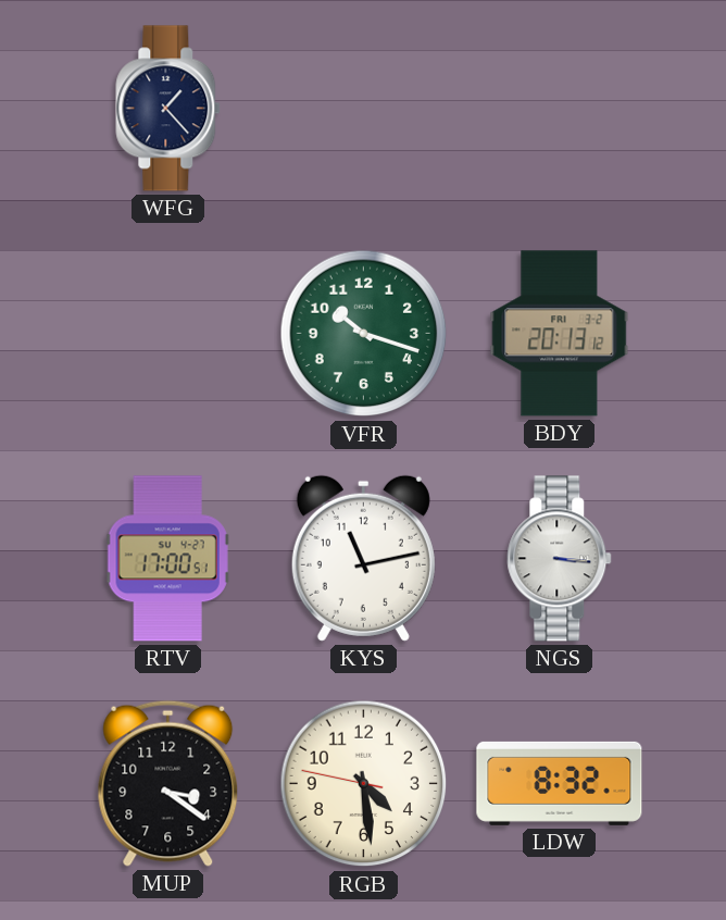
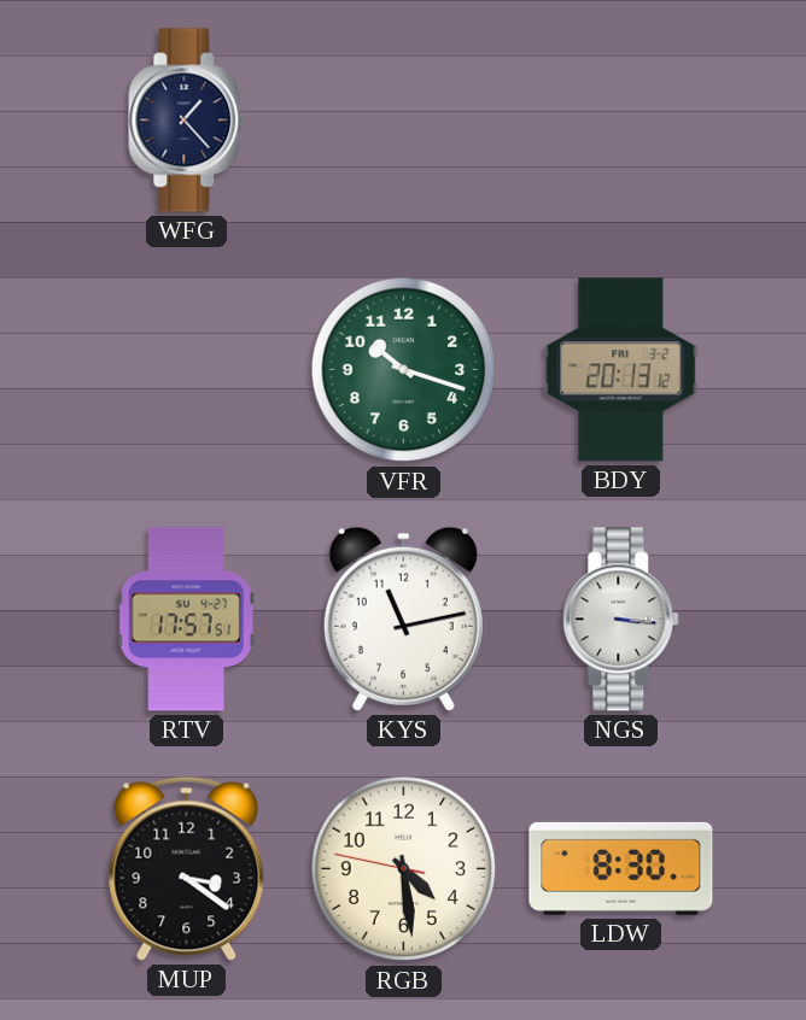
RTV: 17:00 -> 17:57
LDW: 8:32 -> 8:30
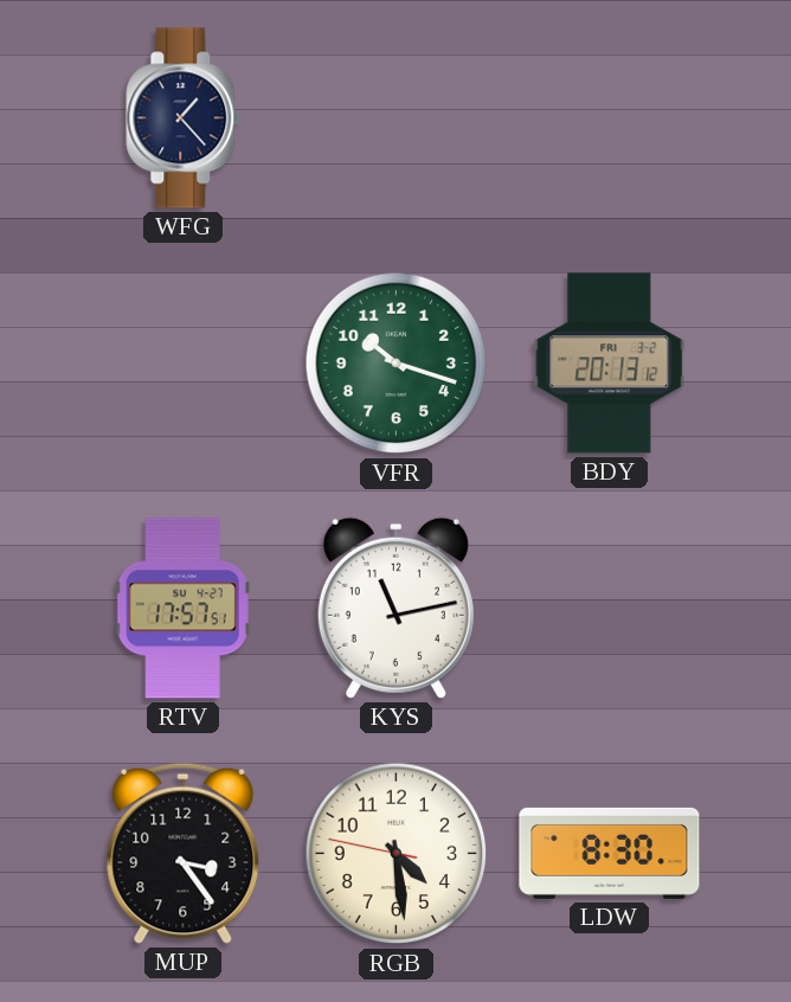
NGS: 3:16 -> none
MUP: 3:21 -> 3:24
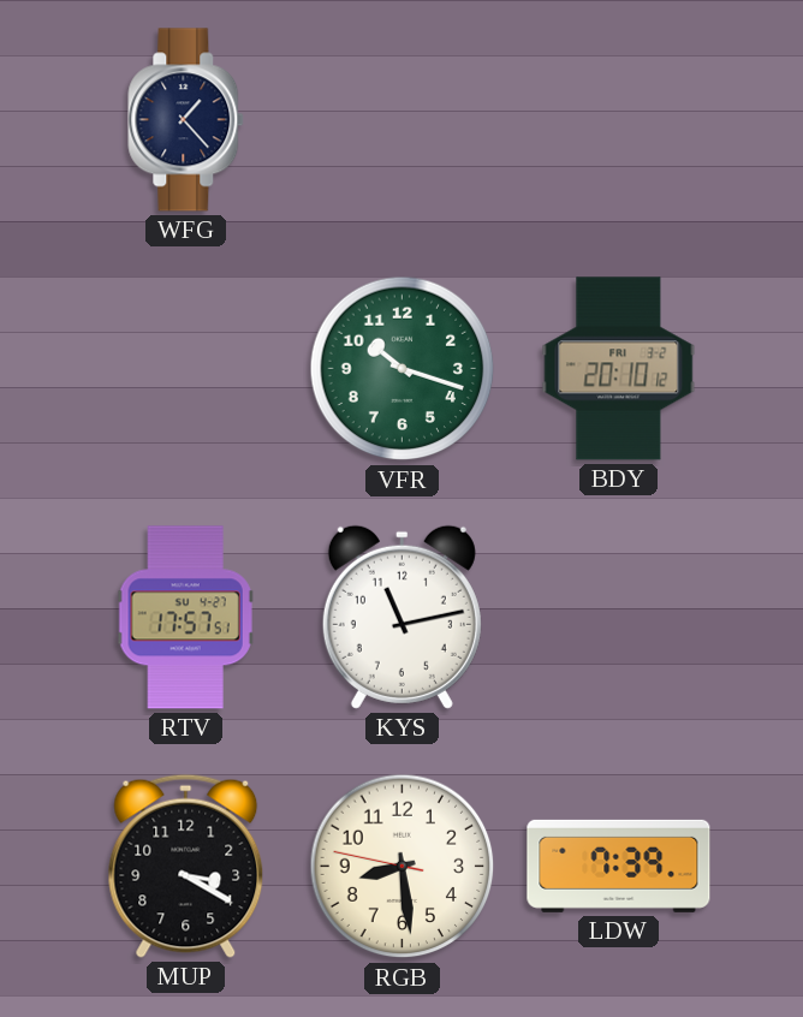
BDY: 20:13 -> 20:10
MUP: 3:24 -> 3:20
RGB: 4:28 -> 8:28
LDW: 8:30 -> 7:39
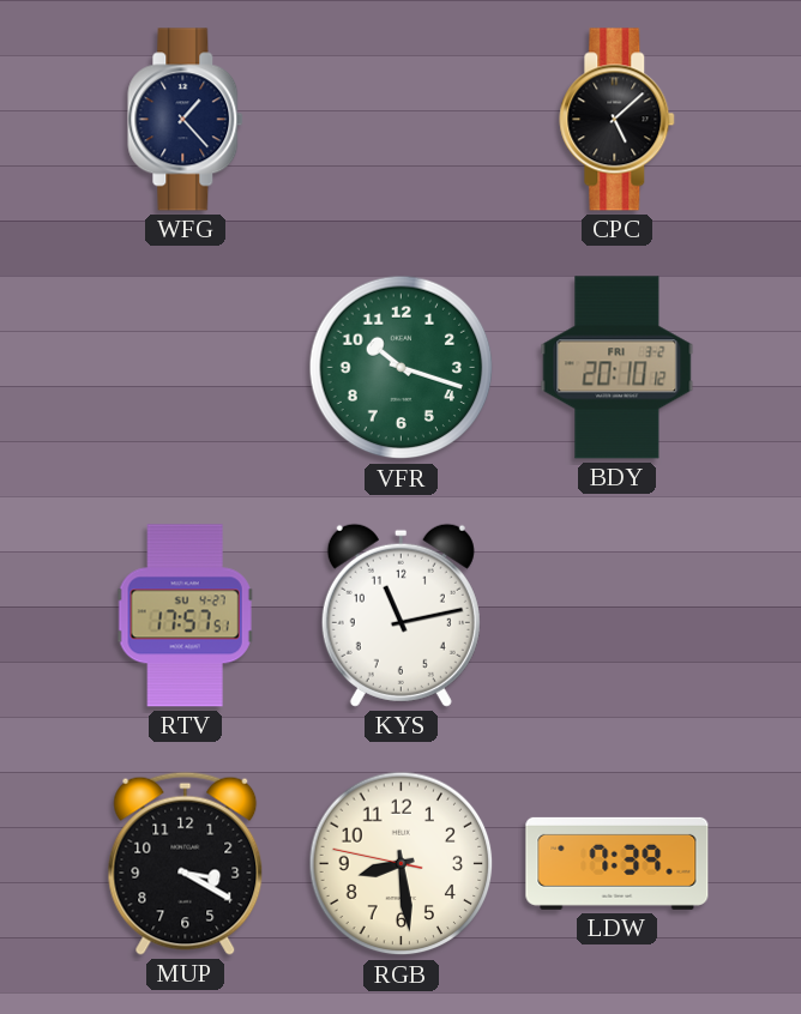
CPC: none -> 5:08
